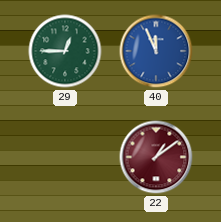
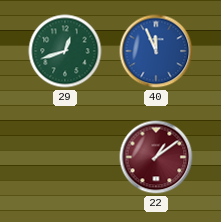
29: 12:45 -> 12:42
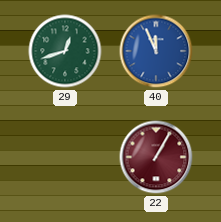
22: 1:09 -> 1:05
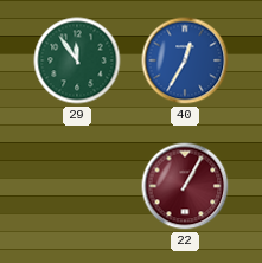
29: 12:42 -> 11:54
40: 11:56 -> 12:35
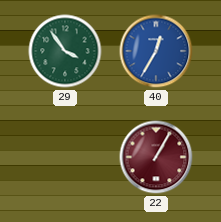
29: 11:54 -> 3:54
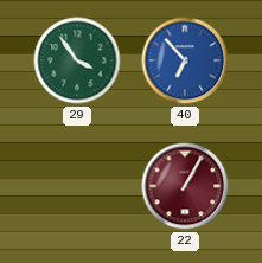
40: 12:35 -> 6:53
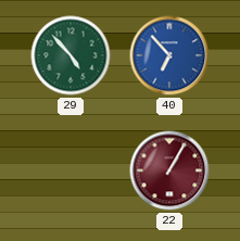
29: 3:54 -> 4:53
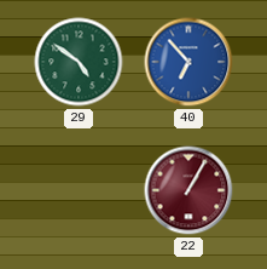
29: 4:53 -> 4:51
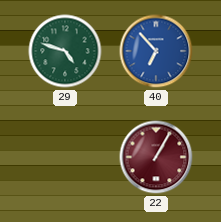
29: 4:51 -> 4:48
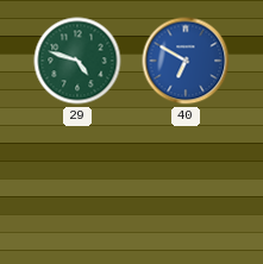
40: 6:53 -> 6:50
22: 1:05 -> none
